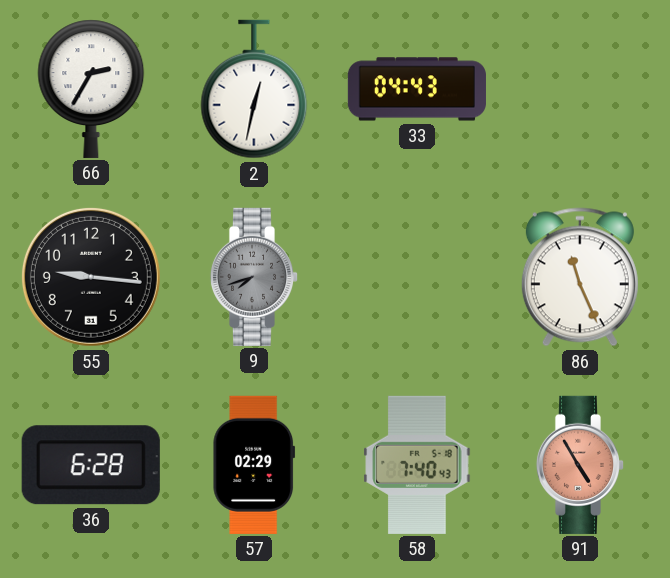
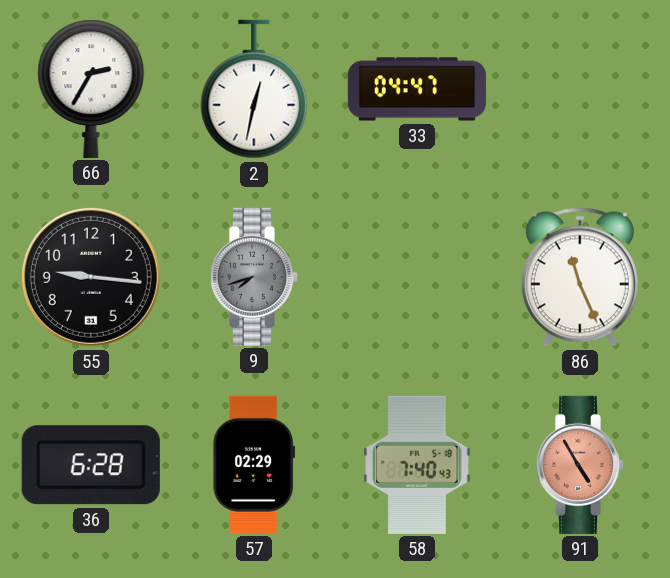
33: 04:43 -> 04:47
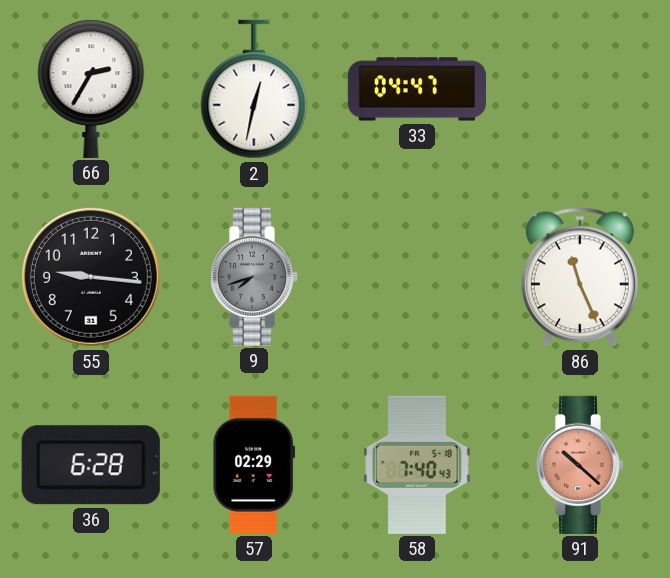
91: 4:55 -> 10:22
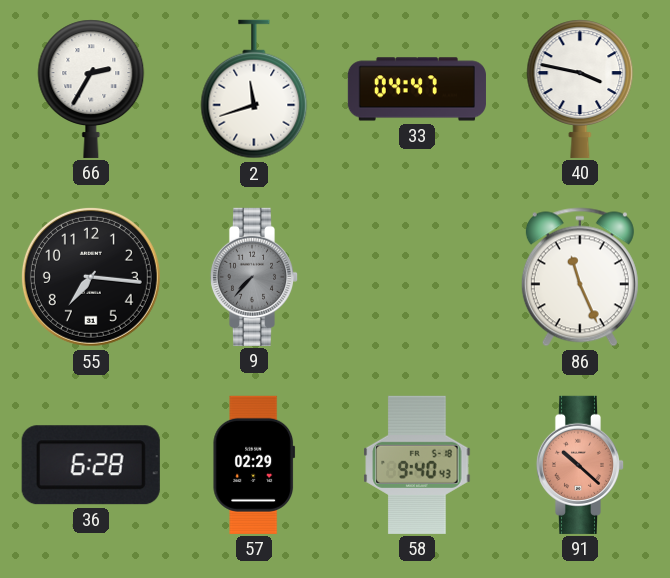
2: 12:32 -> 11:42
40: none -> 3:47
55: 9:16 -> 7:16
9: 7:42 -> 7:37
58: 7:40 -> 9:40
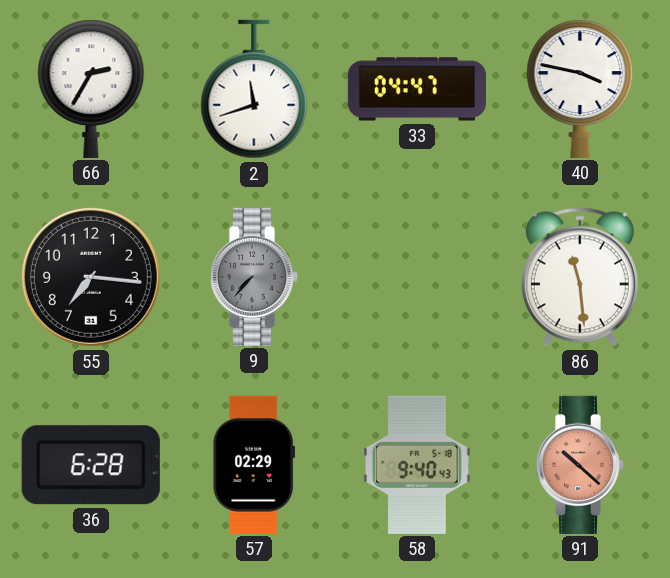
86: 11:26 -> 11:29
